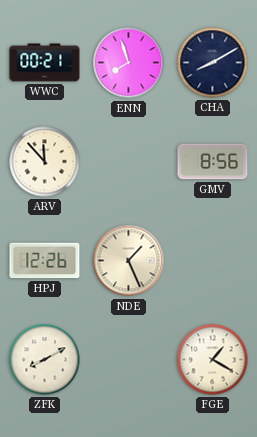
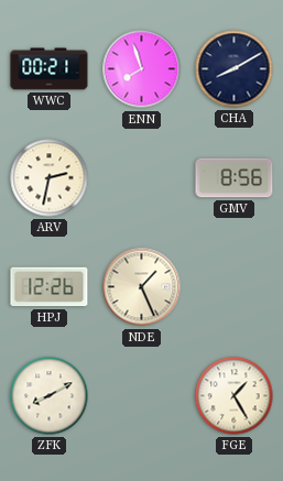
ARV: 11:53 -> 2:32
FGE: 1:20 -> 1:25
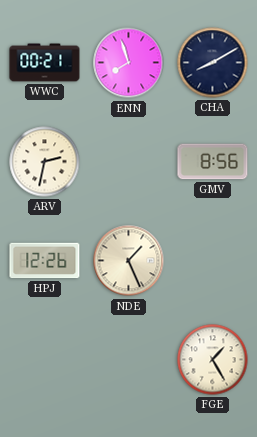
ZFK: 8:10 -> none
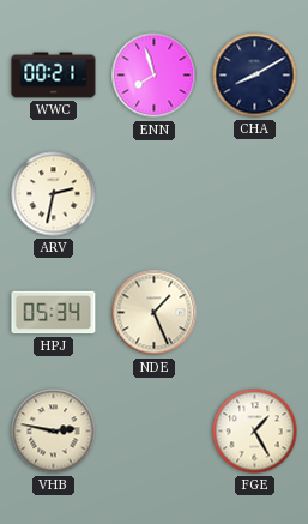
GMV: 8:56 -> none
HPJ: 12:26 -> 05:34
VHB: none -> 2:47
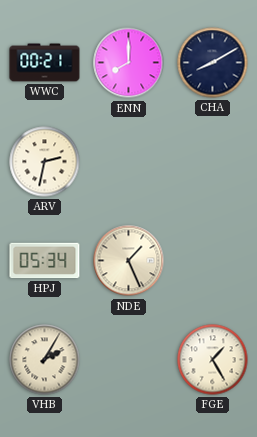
ENN: 7:57 -> 8:00
VHB: 2:47 -> 2:05
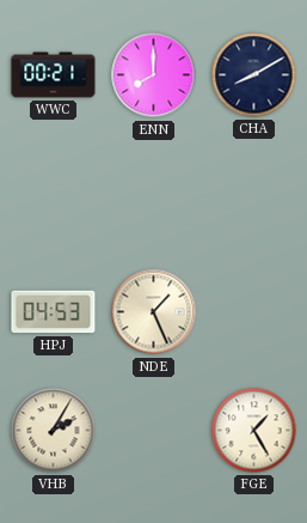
ARV: 2:32 -> none
HPJ: 05:34 -> 04:53
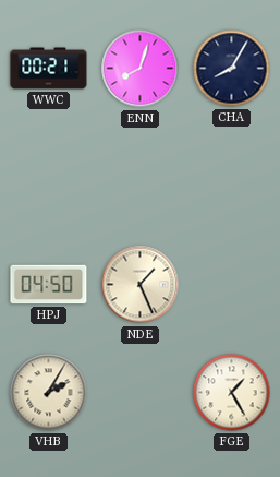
ENN: 8:00 -> 8:03
CHA: 8:10 -> 8:05
HPJ: 04:53 -> 04:50
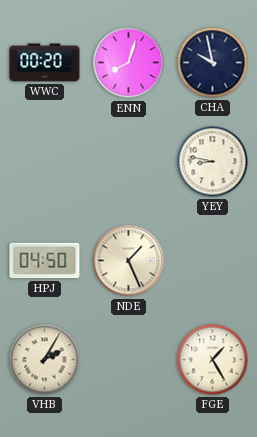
WWC: 00:21 -> 00:20
CHA: 8:05 -> 9:58
YEY: none -> 8:47
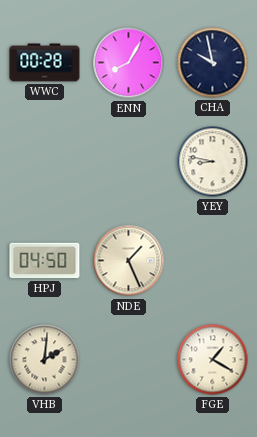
WWC: 00:20 -> 00:28
ENN: 8:03 -> 8:05
VHB: 2:05 -> 2:01
FGE: 1:25 -> 1:20
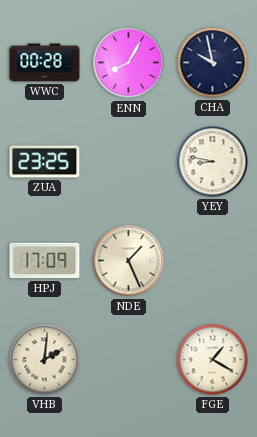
ZUA: none -> 23:25
HPJ: 04:50 -> 17:09
